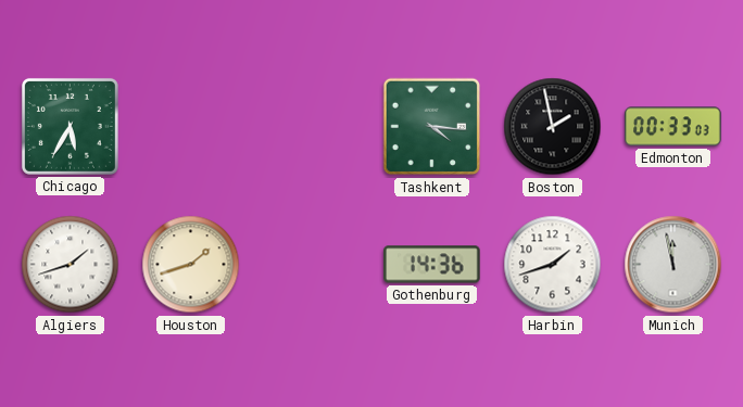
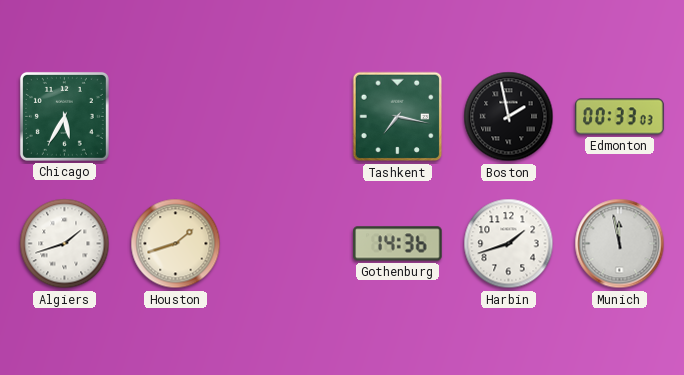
Tashkent: 4:16 -> 7:17
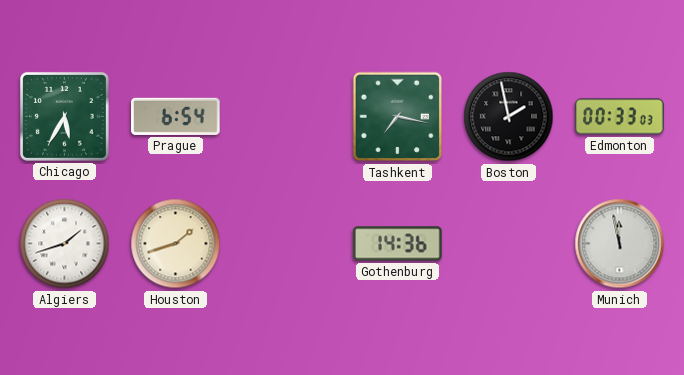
Prague: none -> 6:54
Harbin: 1:42 -> none
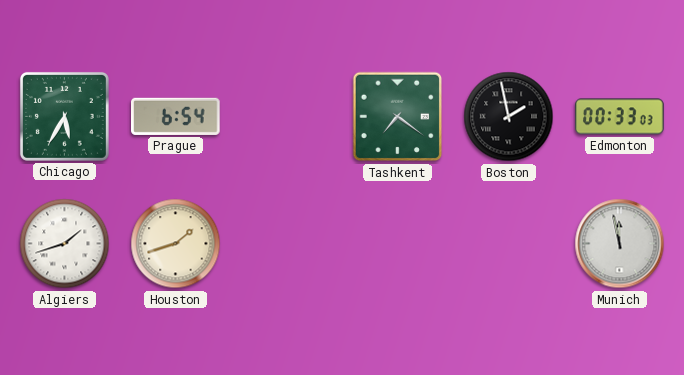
Tashkent: 7:17 -> 7:21
Gothenburg: 14:36 -> none
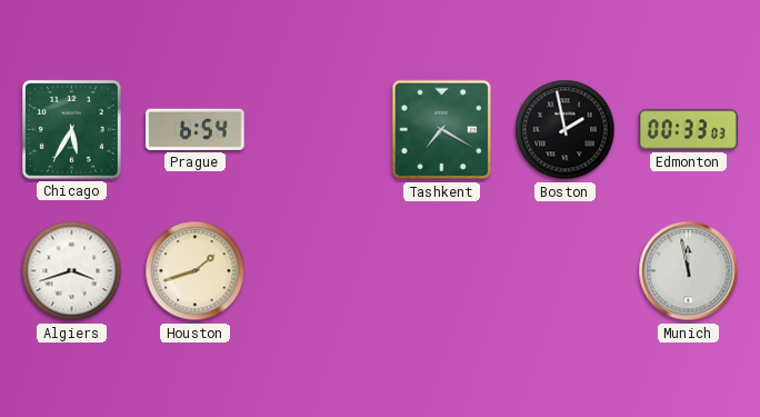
Tashkent: 7:21 -> 7:20
Algiers: 1:42 -> 3:42
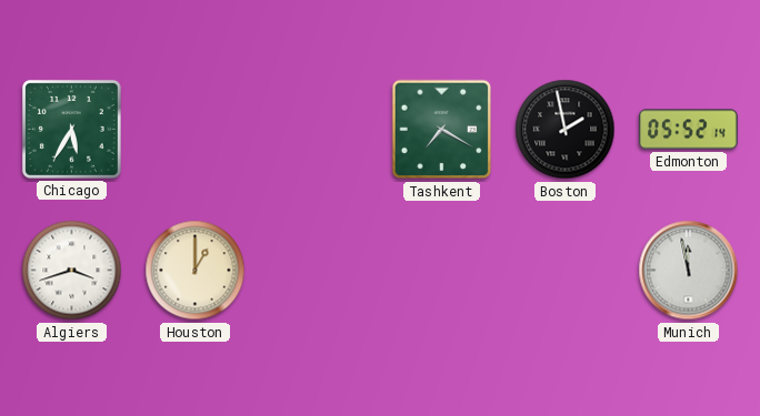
Prague: 6:54 -> none
Edmonton: 00:33 -> 05:52
Houston: 1:42 -> 1:00
